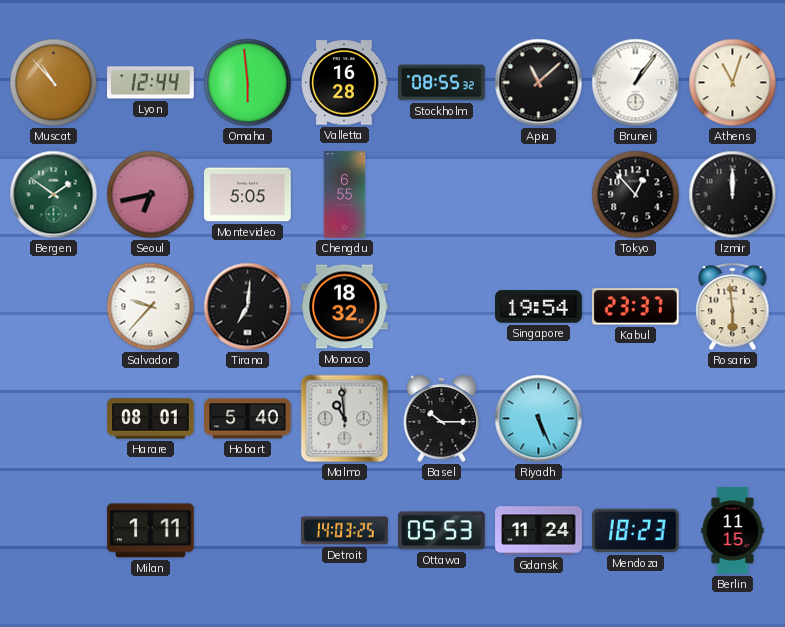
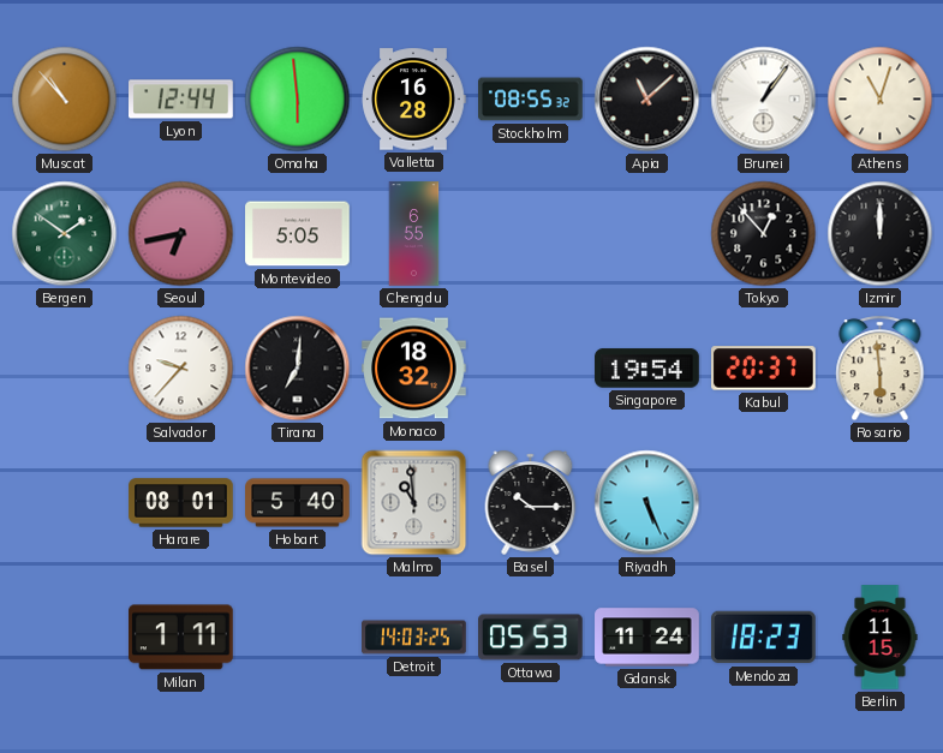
Kabul: 23:37 -> 20:37
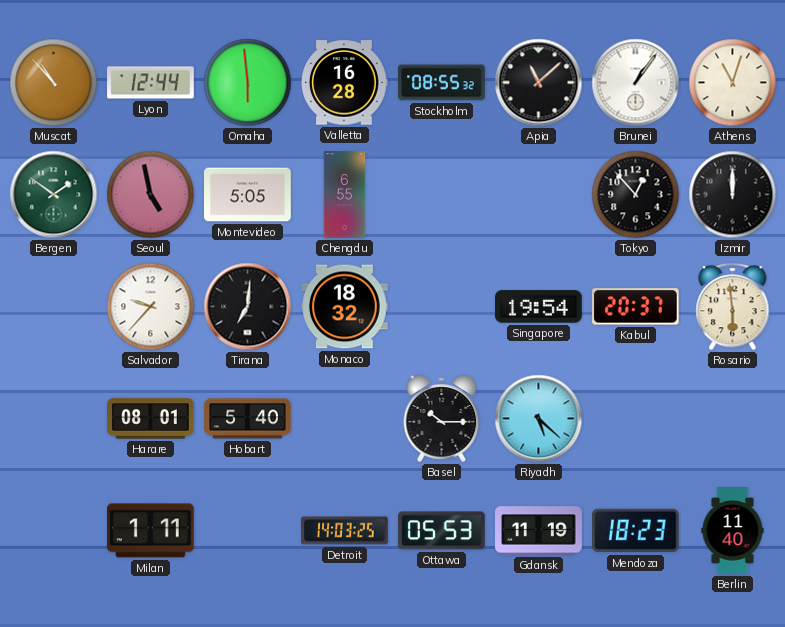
Seoul: 6:43 -> 4:58
Malmo: 10:59 -> none
Riyadh: 5:26 -> 5:22
Gdansk: 11:24 -> 11:19
Berlin: 11:15 -> 11:40
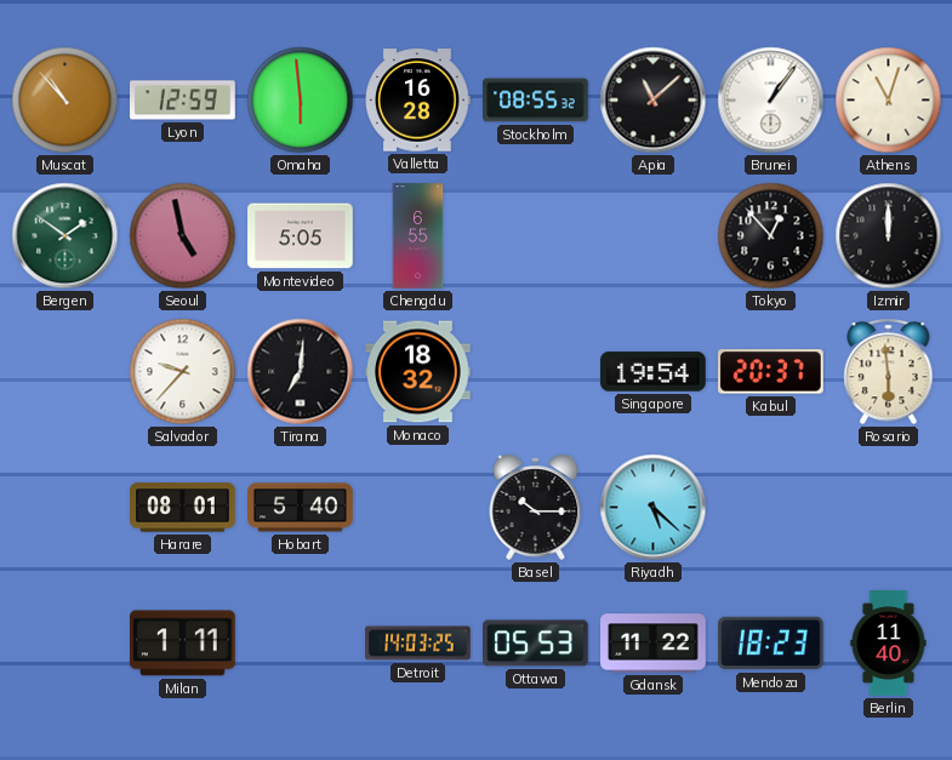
Lyon: 12:44 -> 12:59
Gdansk: 11:19 -> 11:22
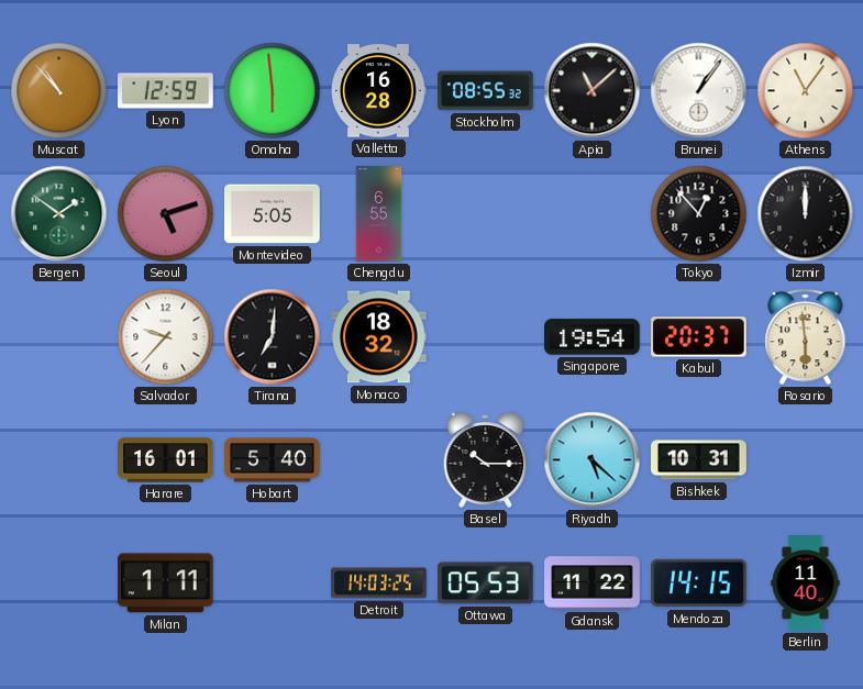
Athens: 11:03 -> 11:06
Seoul: 4:58 -> 5:12
Harare: 08:01 -> 16:01
Bishkek: none -> 10:31
Mendoza: 18:23 -> 14:15
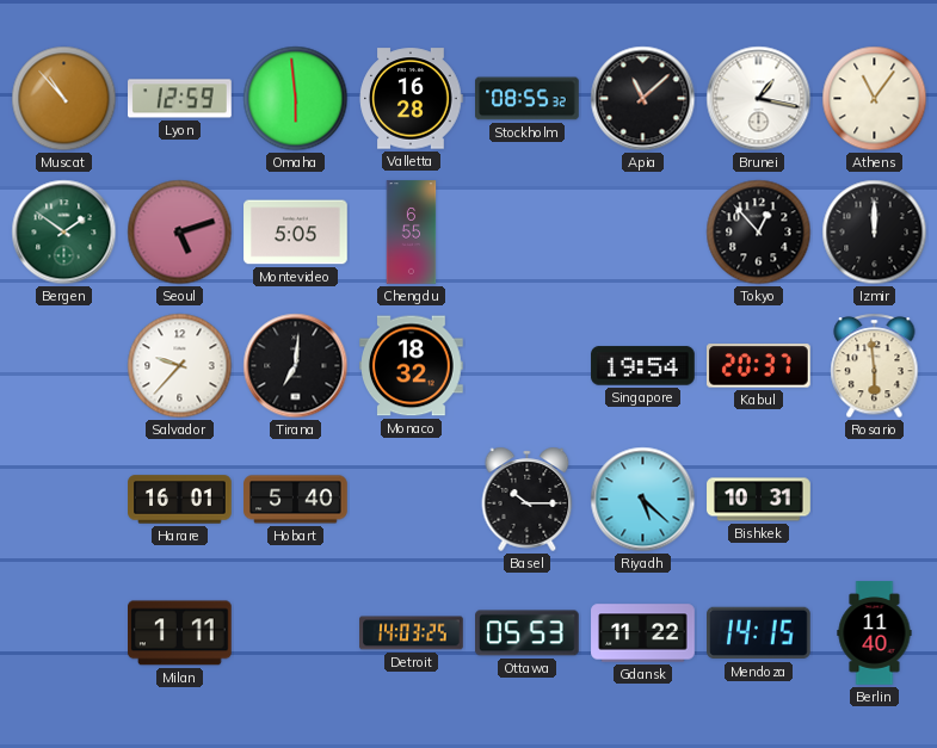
Brunei: 1:06 -> 1:17
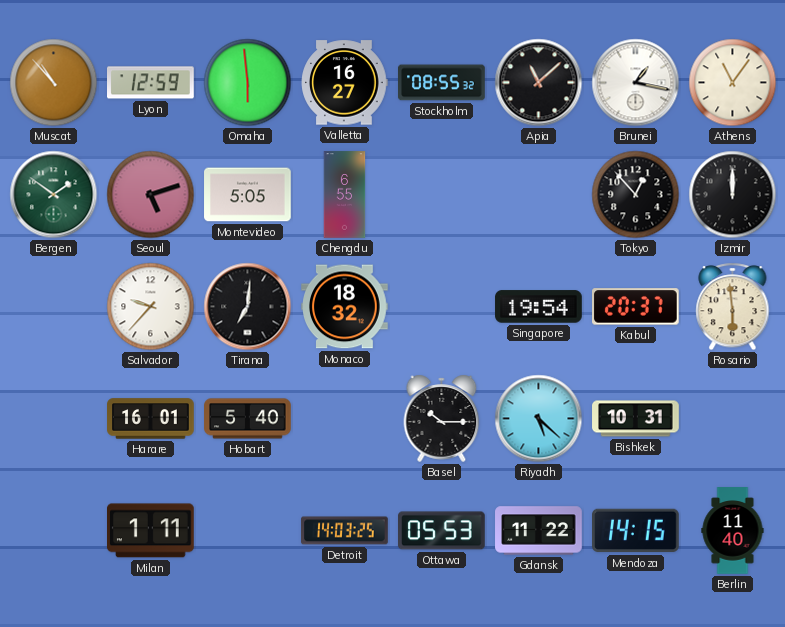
Valletta: 16:28 -> 16:27
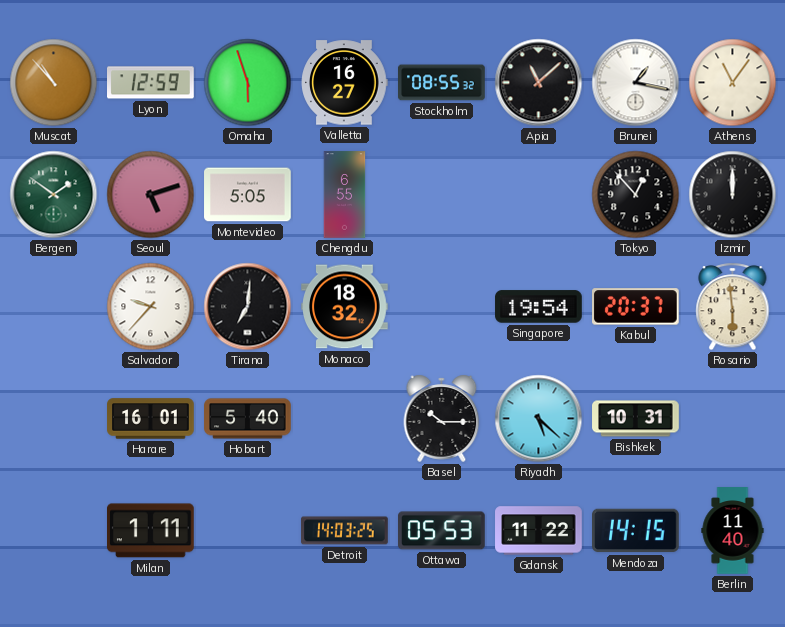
Omaha: 5:59 -> 5:57
